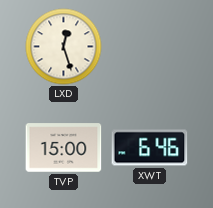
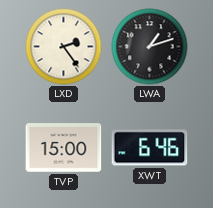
LXD: 12:27 -> 2:24
LWA: none -> 1:12
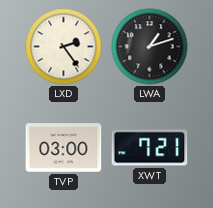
TVP: 15:00 -> 03:00
XWT: 6:46 -> 7:21
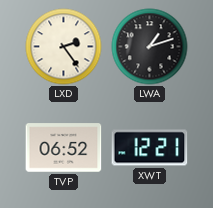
TVP: 03:00 -> 06:52
XWT: 7:21 -> 12:21
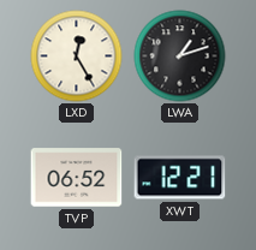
LXD: 2:24 -> 12:25
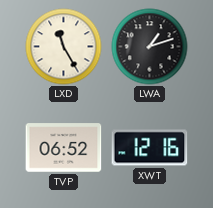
LXD: 12:25 -> 11:25
XWT: 12:21 -> 12:16
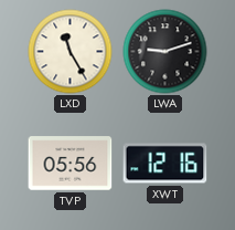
LWA: 1:12 -> 9:12
TVP: 06:52 -> 05:56
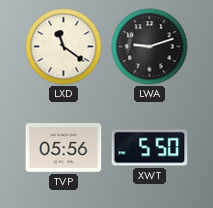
LXD: 11:25 -> 11:21
XWT: 12:16 -> 5:50
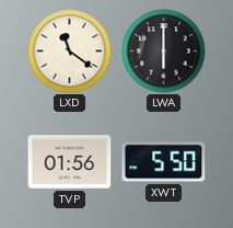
LWA: 9:12 -> 6:00
TVP: 05:56 -> 01:56
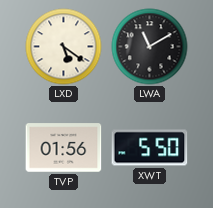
LXD: 11:21 -> 5:21
LWA: 6:00 -> 11:10
